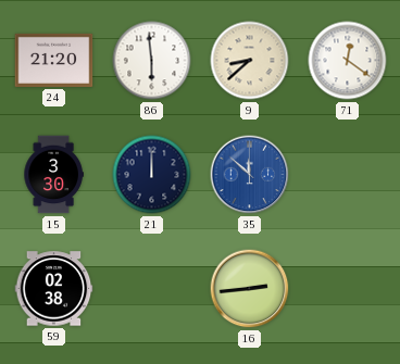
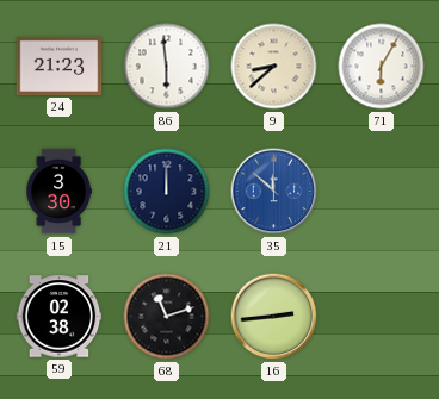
24: 21:20 -> 21:23
71: 12:21 -> 6:05
68: none -> 11:12
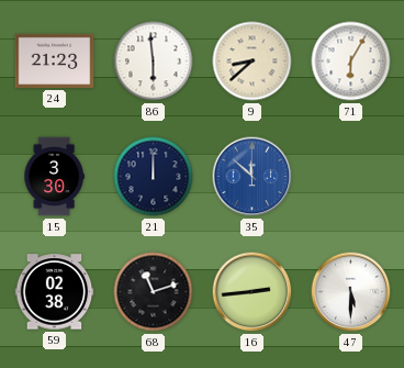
47: none -> 5:30
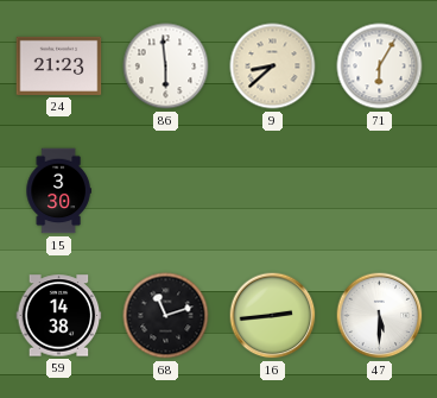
21: 12:00 -> none
35: 11:52 -> none
59: 02:38 -> 14:38
